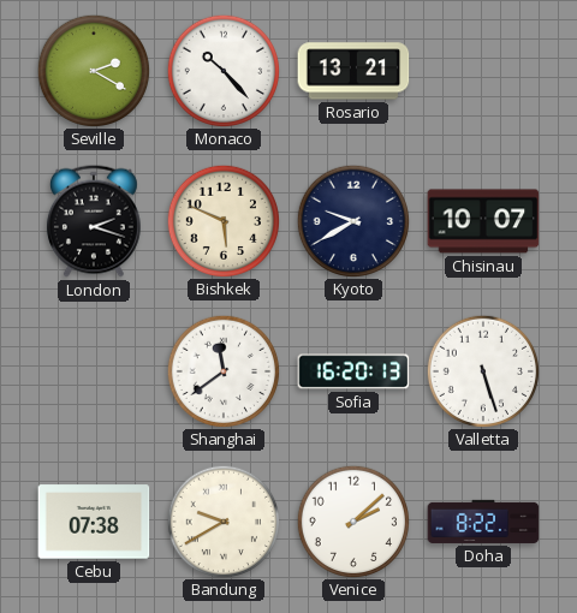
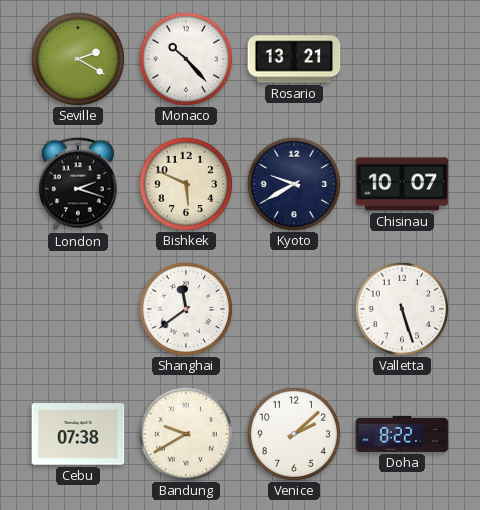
Sofia: 16:20 -> none
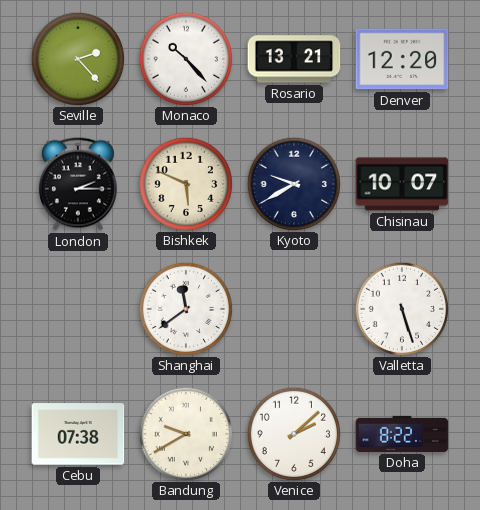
Seville: 2:20 -> 2:23
Denver: none -> 12:20
London: 2:18 -> 2:15
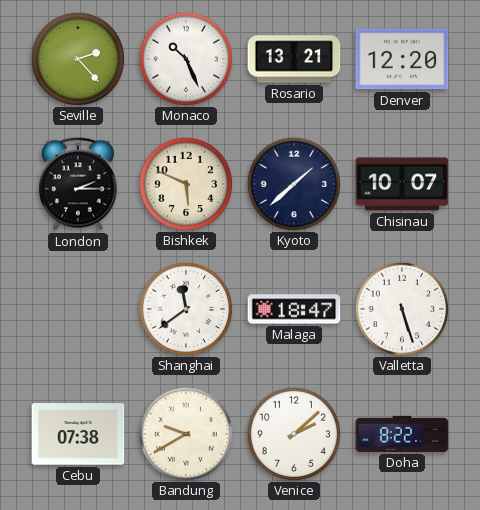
Monaco: 10:23 -> 10:26
Kyoto: 9:40 -> 1:38
Malaga: none -> 18:47
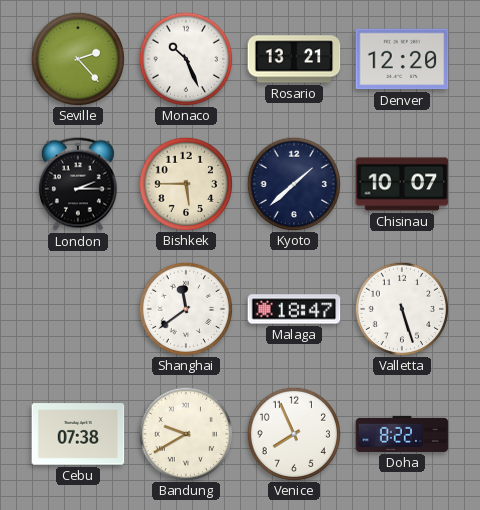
Bishkek: 5:49 -> 5:45
Venice: 2:08 -> 7:56
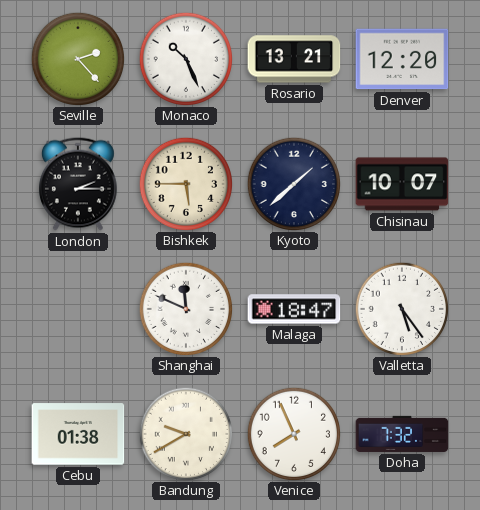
Shanghai: 11:39 -> 11:49
Valletta: 5:27 -> 5:24
Cebu: 07:38 -> 01:38
Doha: 8:22 -> 7:32
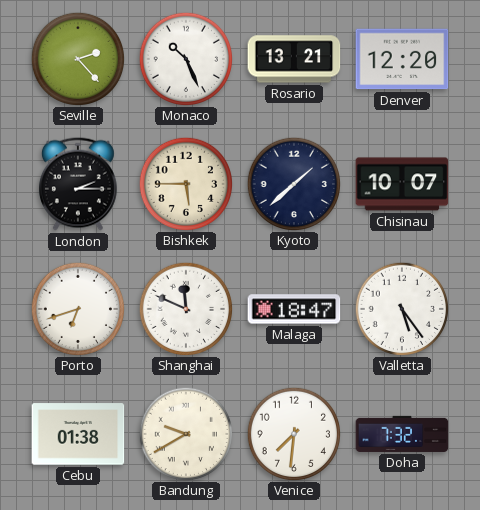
Porto: none -> 6:42
Venice: 7:56 -> 7:31
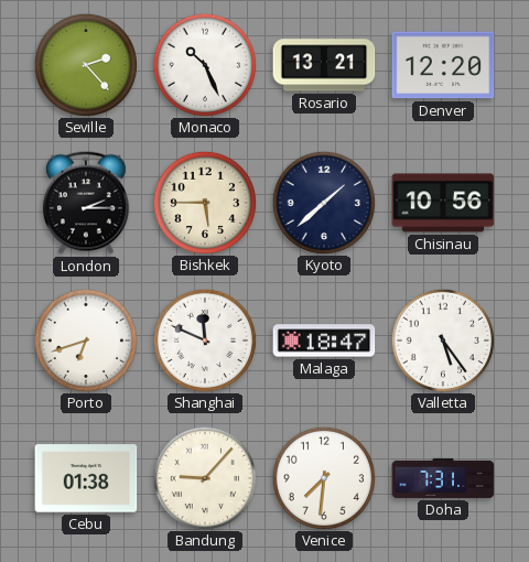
Chisinau: 10:07 -> 10:56
Bandung: 9:40 -> 9:07
Doha: 7:32 -> 7:31
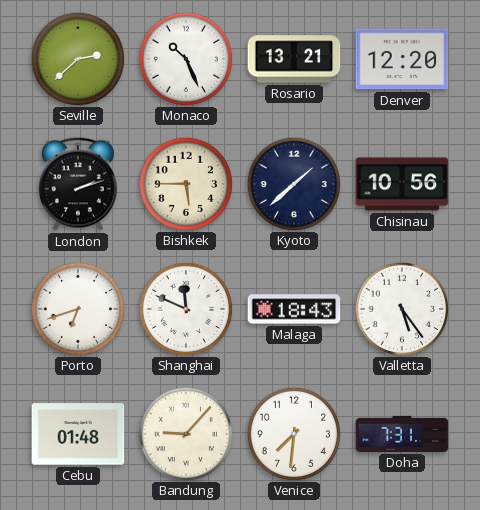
Seville: 2:23 -> 2:38
London: 2:15 -> 2:12
Malaga: 18:47 -> 18:43
Cebu: 01:38 -> 01:48
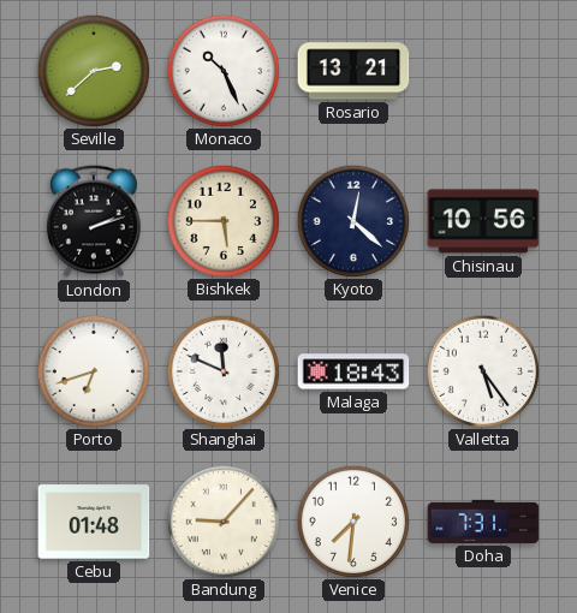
Denver: 12:20 -> none
Kyoto: 1:38 -> 12:22
